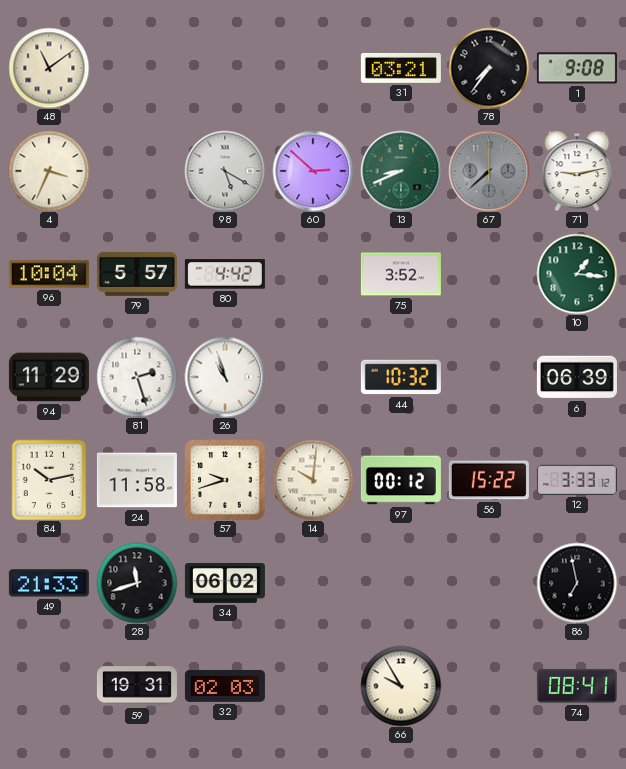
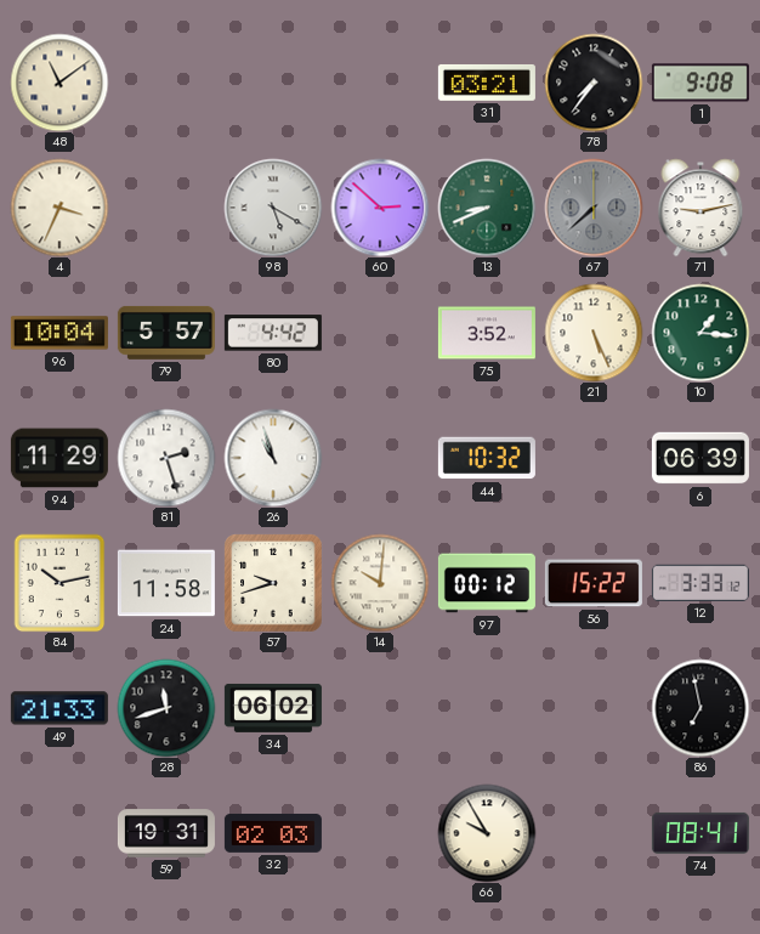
21: none -> 5:26
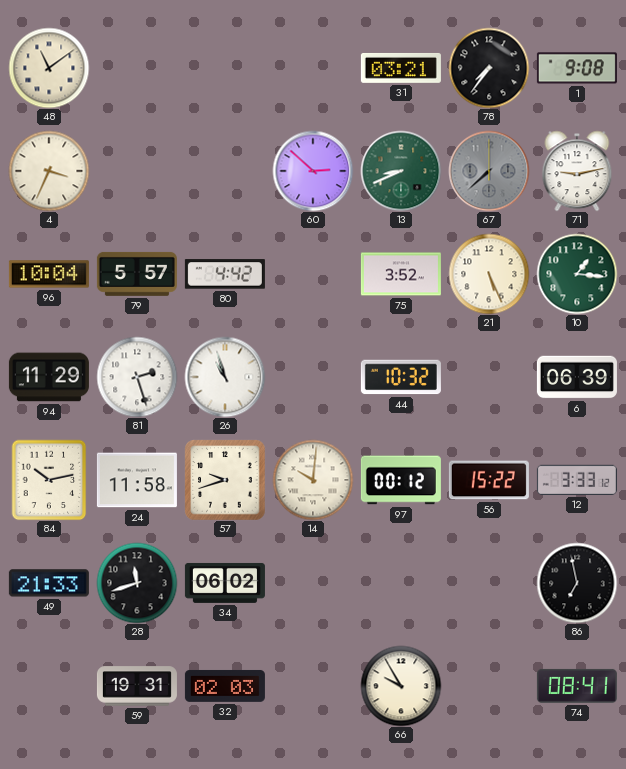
98: 5:20 -> none
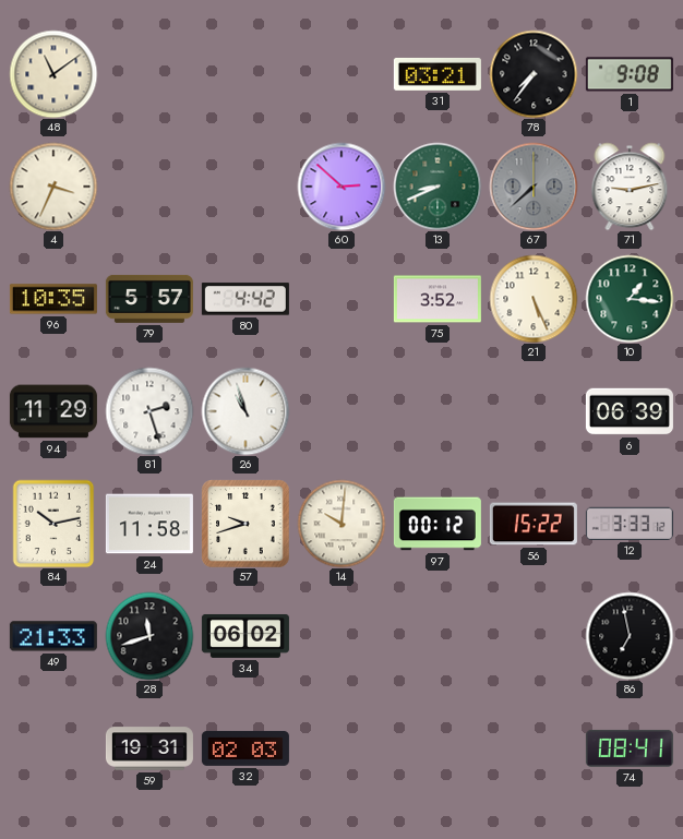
96: 10:04 -> 10:35
44: 10:32 -> none
66: 9:55 -> none
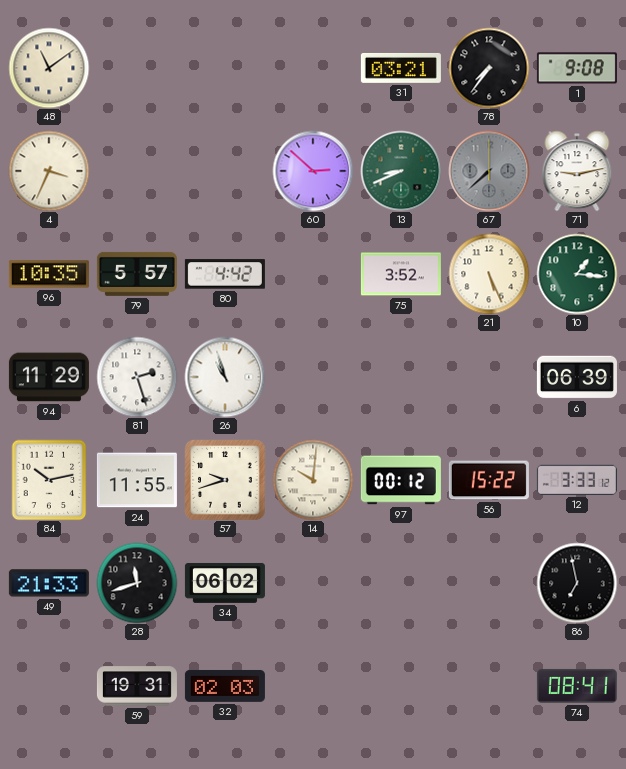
24: 11:58 -> 11:55
